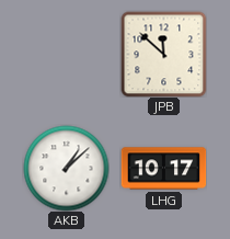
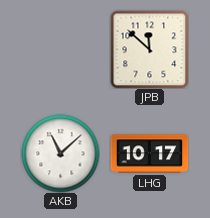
AKB: 1:08 -> 11:08
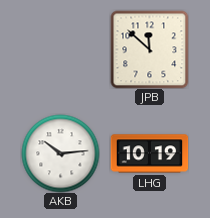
AKB: 11:08 -> 10:14
LHG: 10:17 -> 10:19
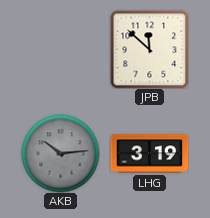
AKB dial: white -> grey
LHG: 10:19 -> 3:19
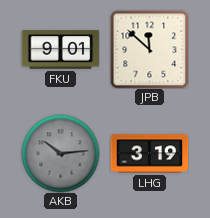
FKU: none -> 9:01
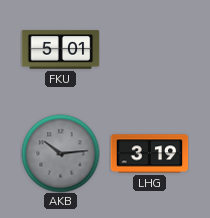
FKU: 9:01 -> 5:01
JPB: 11:52 -> none
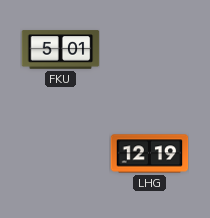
AKB: 10:14 -> none
LHG: 3:19 -> 12:19
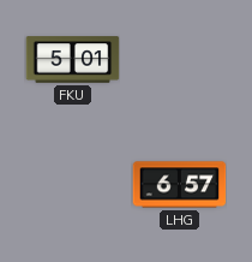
LHG: 12:19 -> 6:57
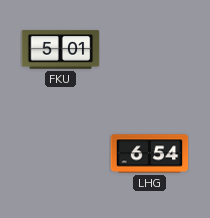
LHG: 6:57 -> 6:54
